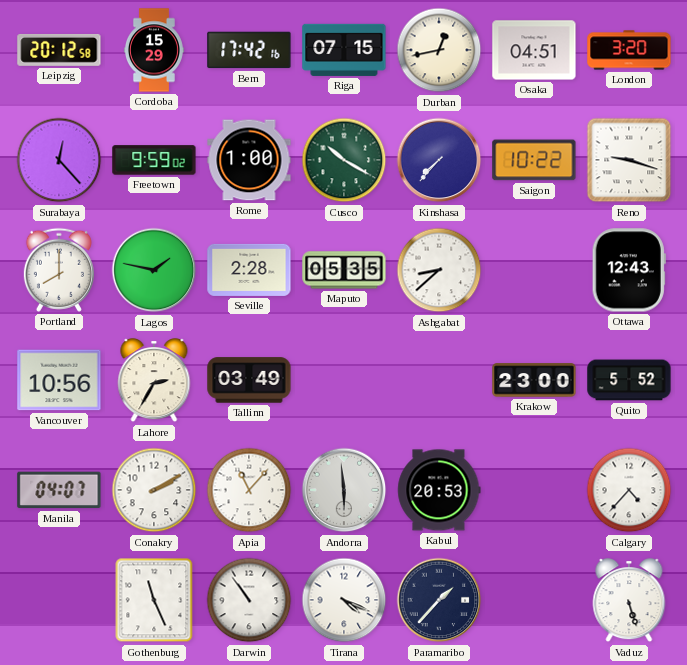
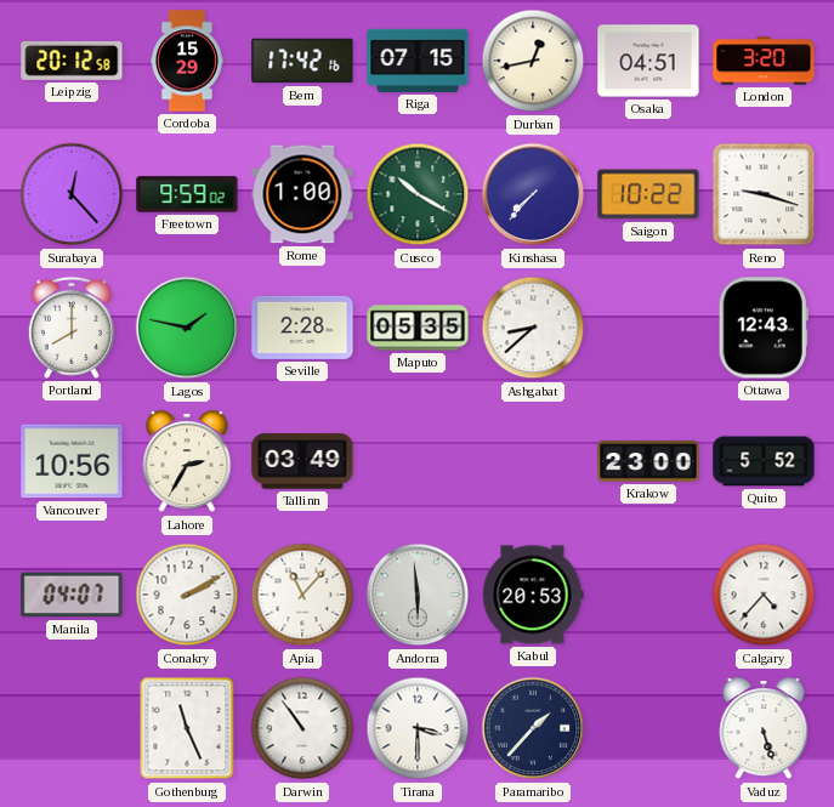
Tirana: 4:19 -> 3:30
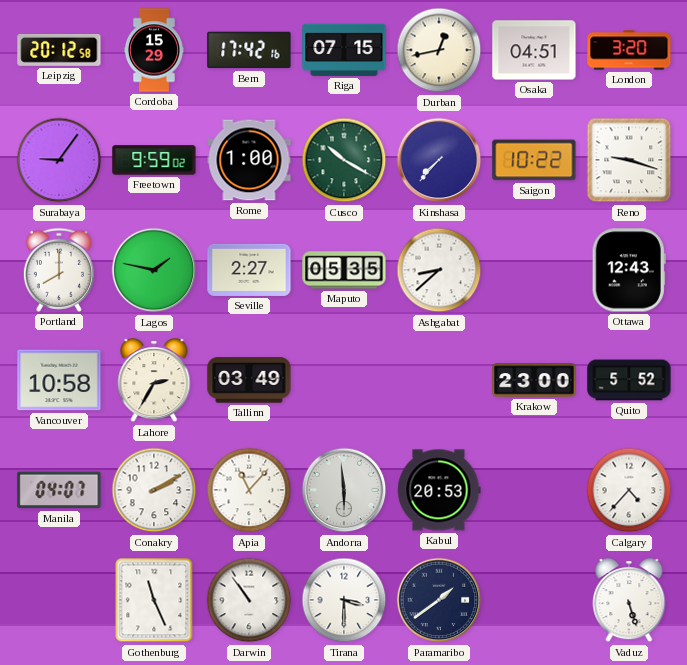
Surabaya: 12:23 -> 9:06
Seville: 2:28 -> 2:27
Vancouver: 10:56 -> 10:58
Paramaribo: 1:37 -> 1:39
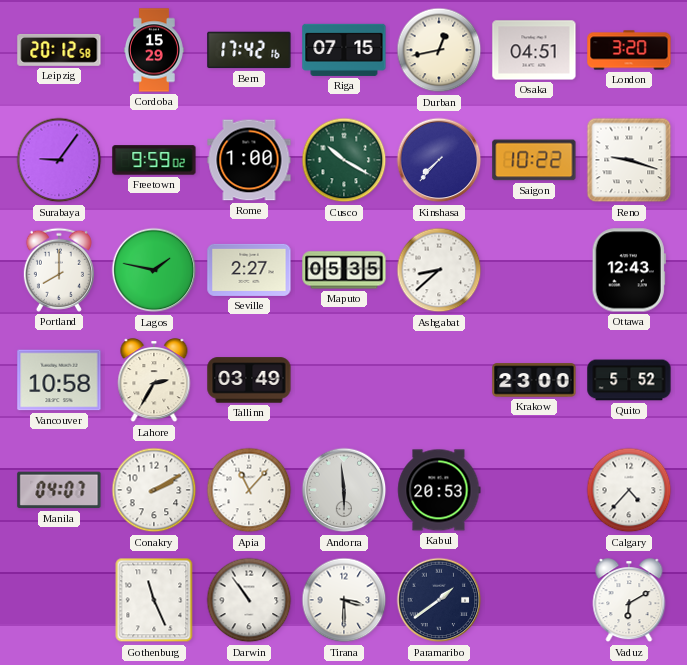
Vaduz: 5:27 -> 6:10
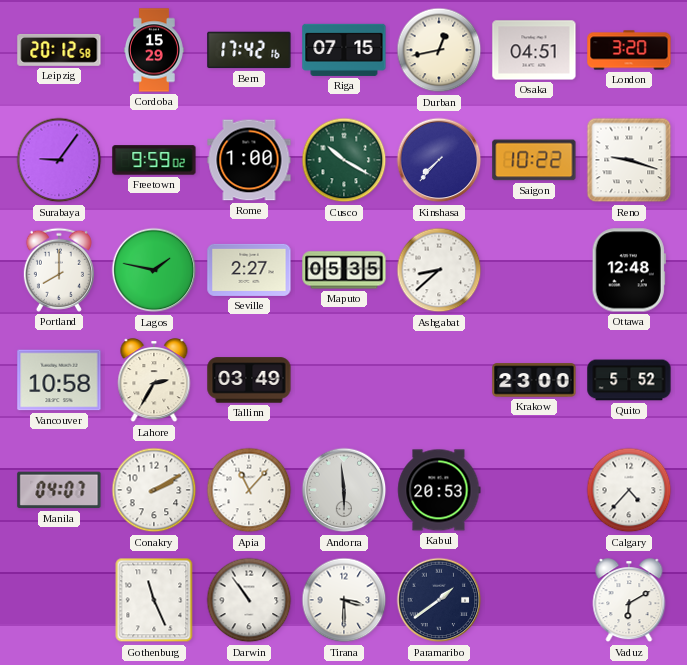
Ottawa: 12:43 -> 12:48
